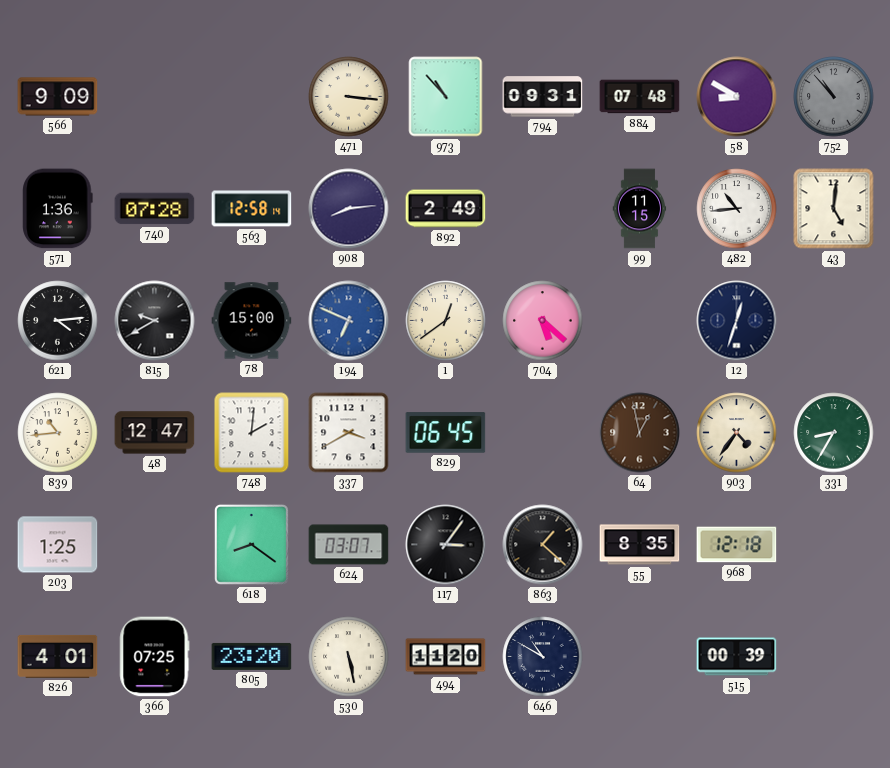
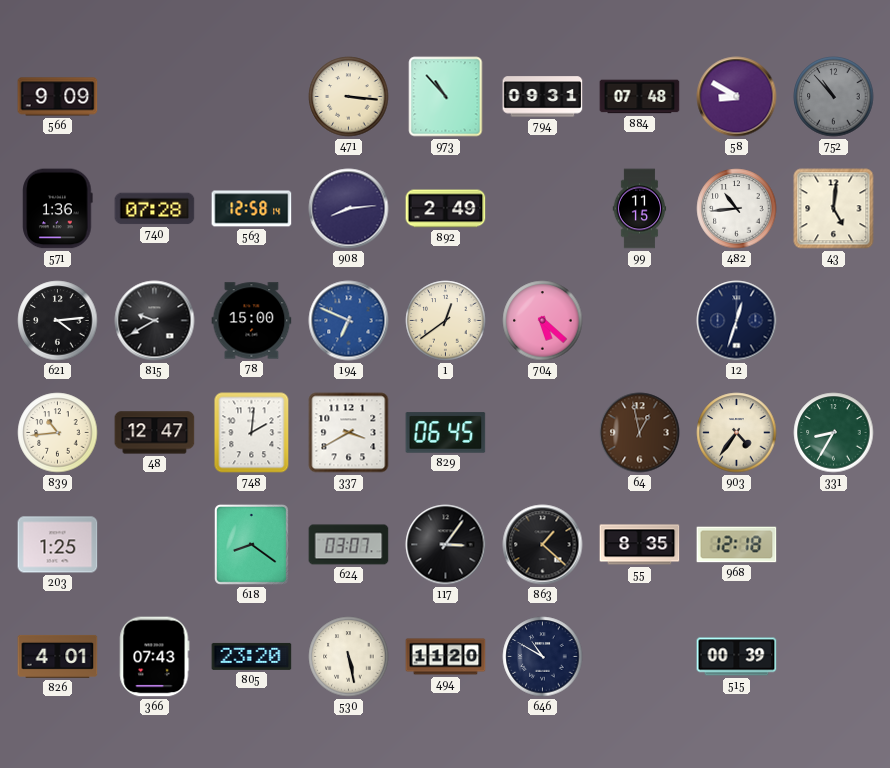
366: 07:25 -> 07:43
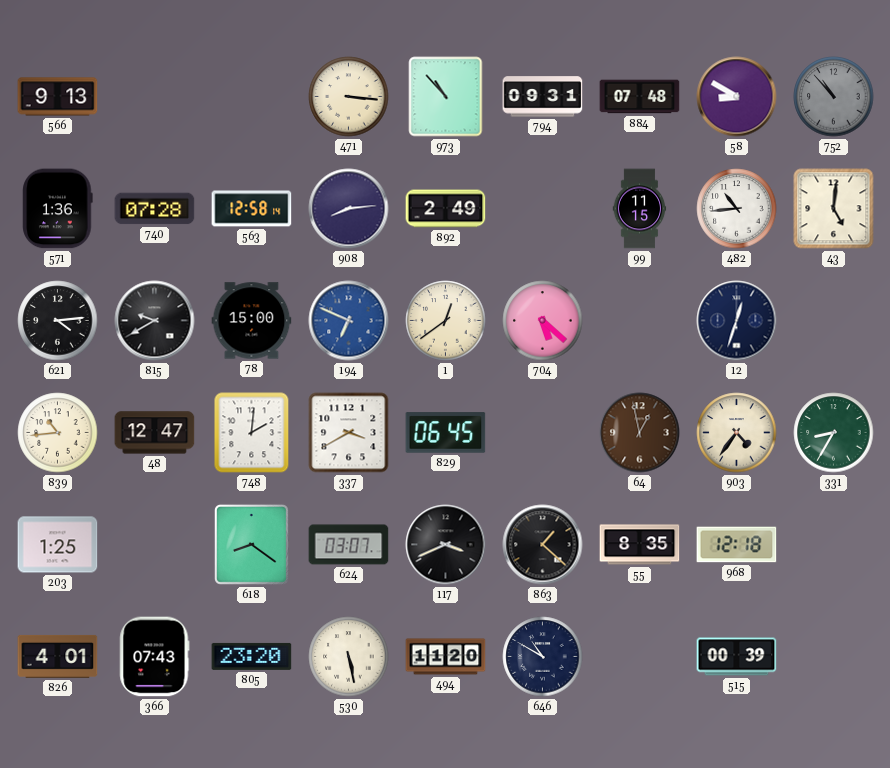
566: 9:09 -> 9:13
117: 3:06 -> 3:41
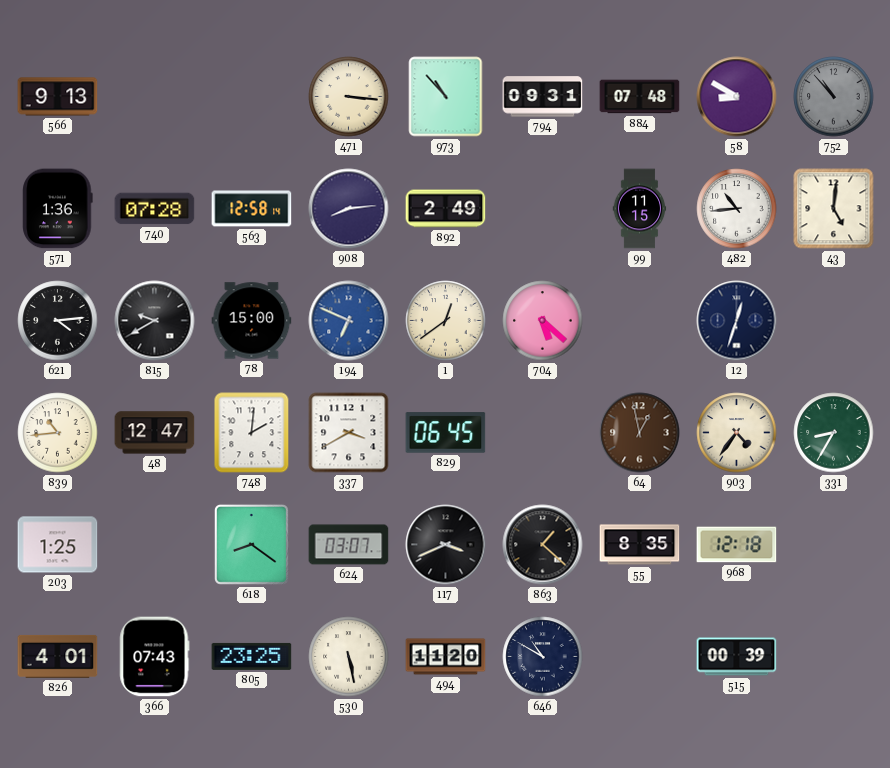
805: 23:20 -> 23:25
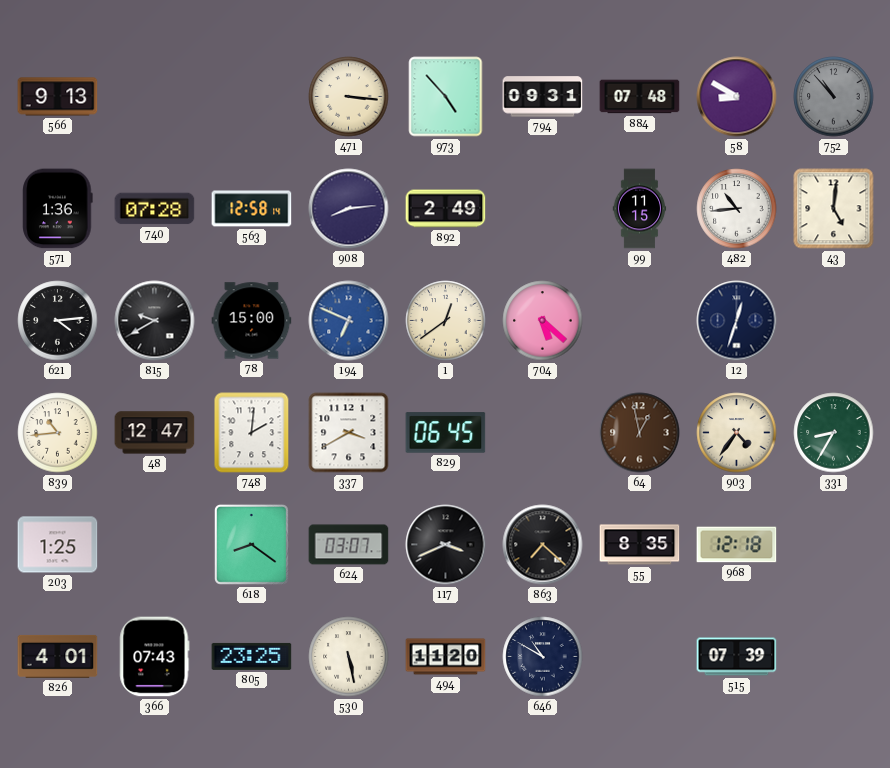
973: 10:53 -> 4:53
863: 1:22 -> 7:22
515: 00:39 -> 07:39
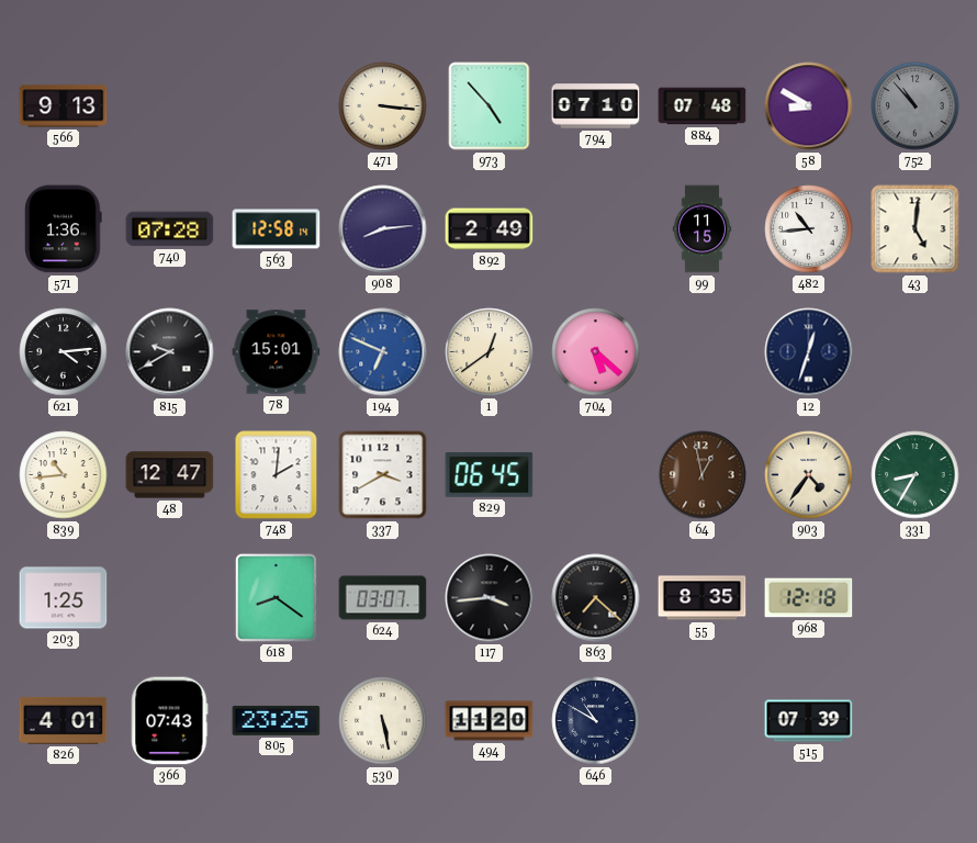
794: 09:31 -> 07:10
78: 15:00 -> 15:01
117: 3:41 -> 3:44
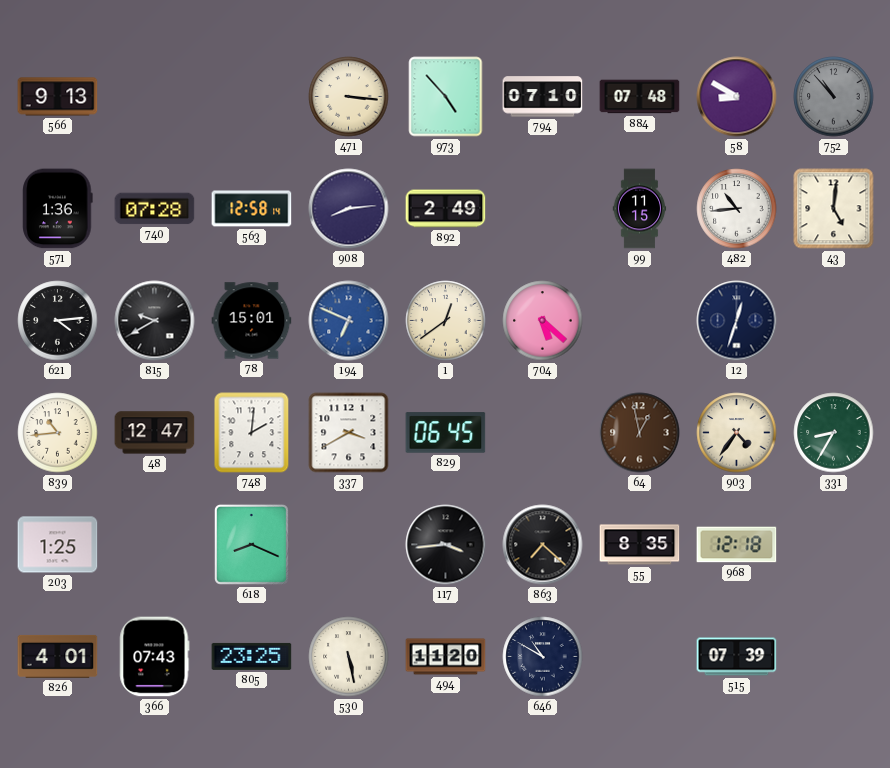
618: 8:21 -> 8:19
624: 03:07 -> none
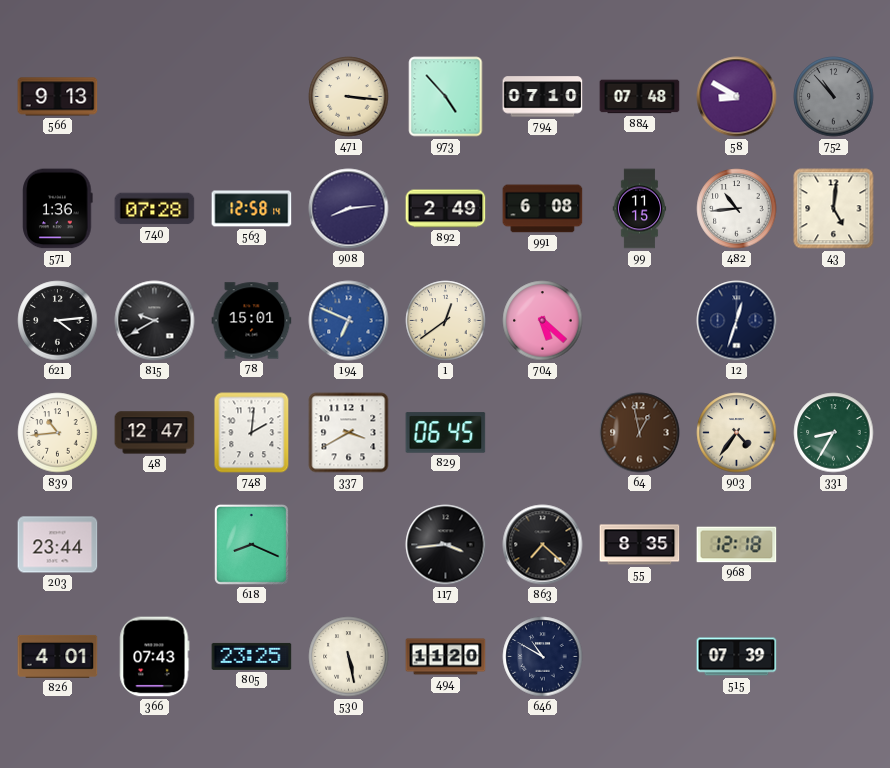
991: none -> 6:08
203: 1:25 -> 23:44
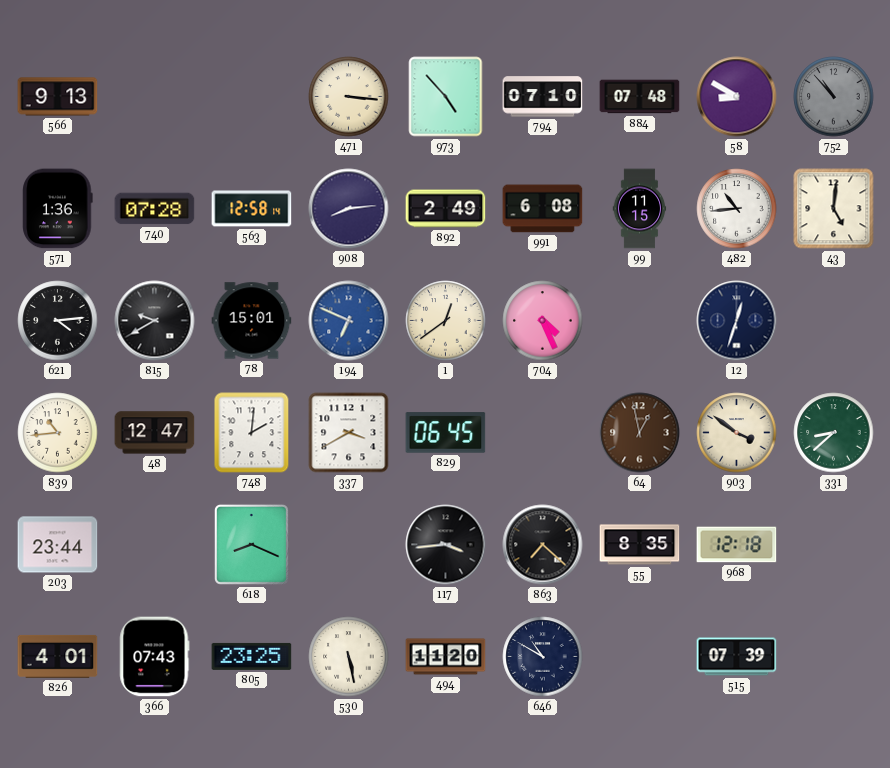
704: 5:22 -> 4:26
903: 4:36 -> 3:51
331: 8:35 -> 8:38
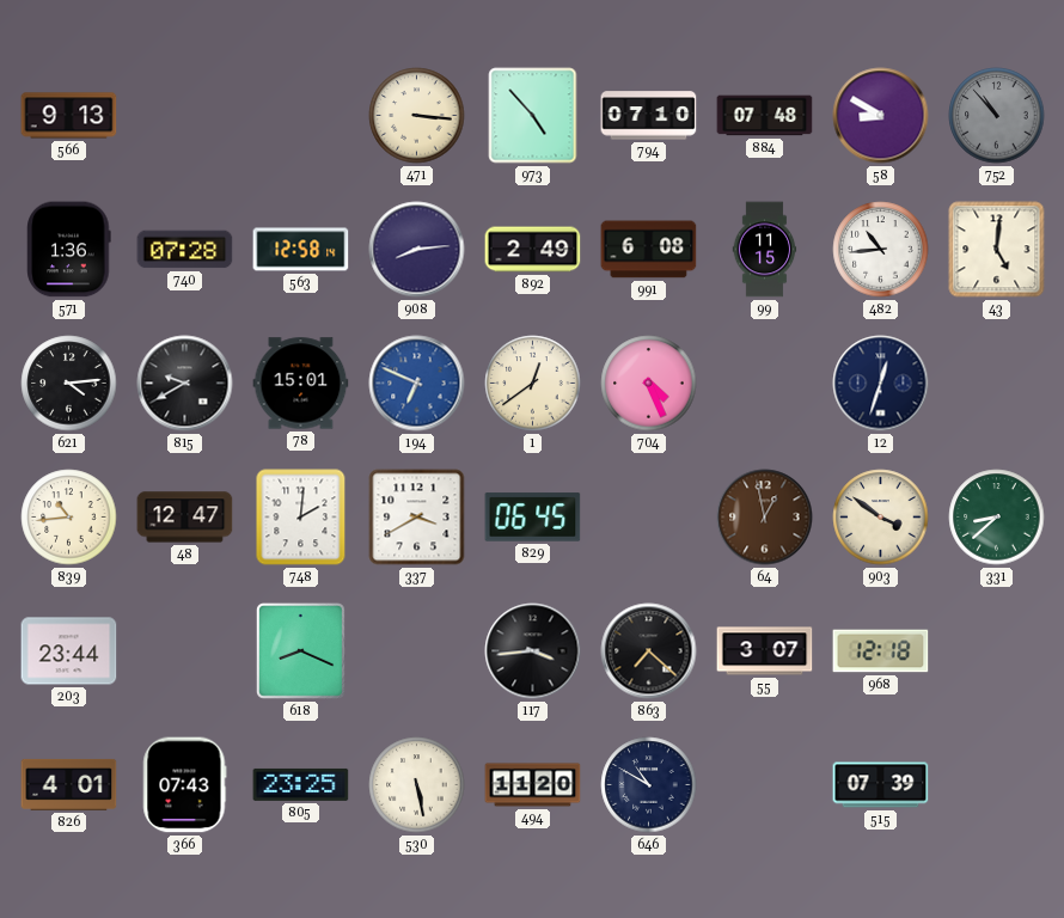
55: 8:35 -> 3:07
